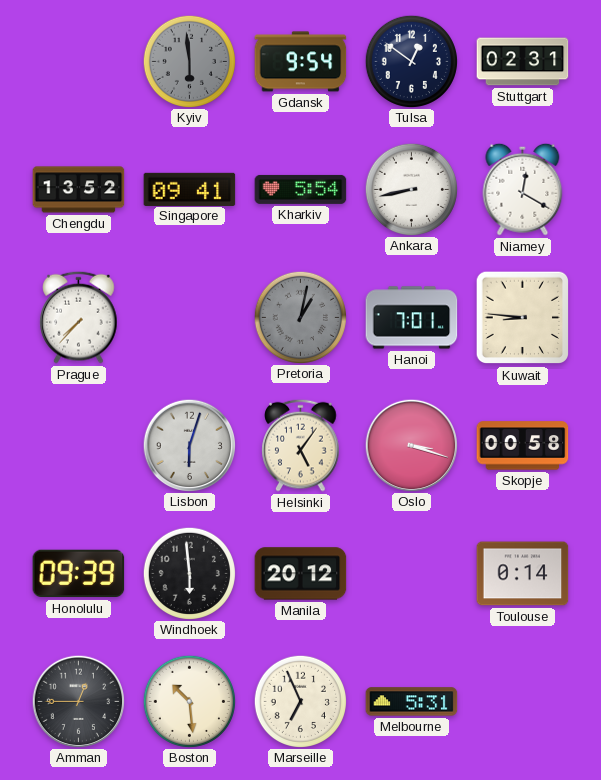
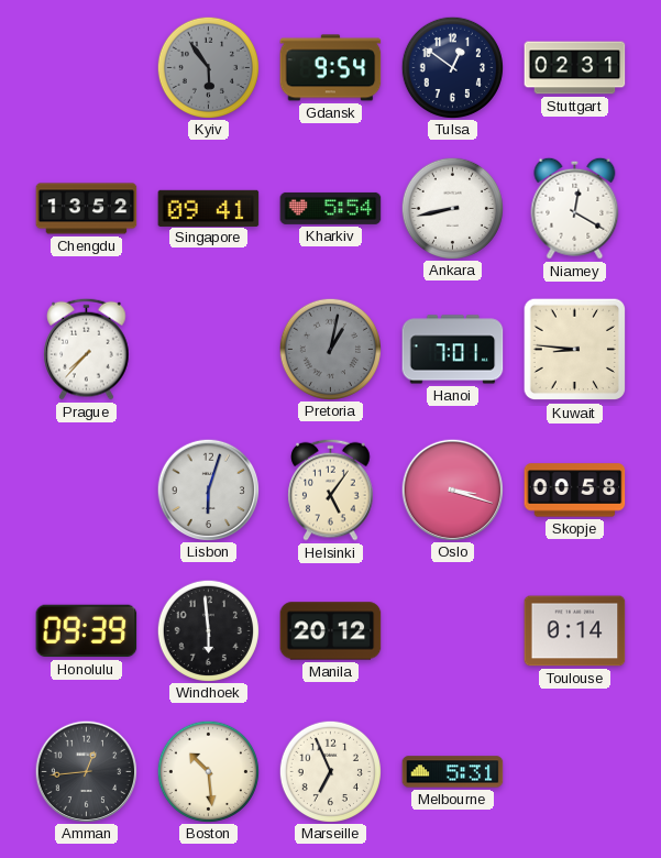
Kyiv: 5:59 -> 5:54
Amman: 12:45 -> 12:44
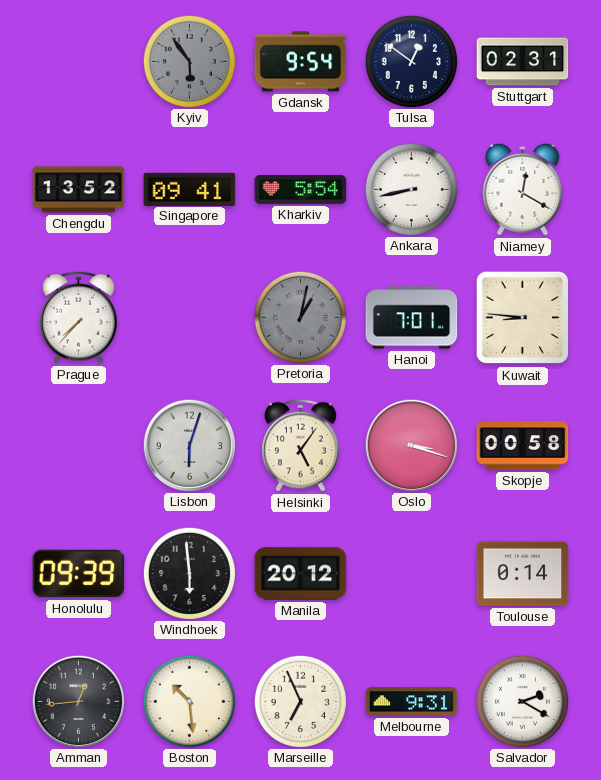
Melbourne: 5:31 -> 9:31
Salvador: none -> 2:20
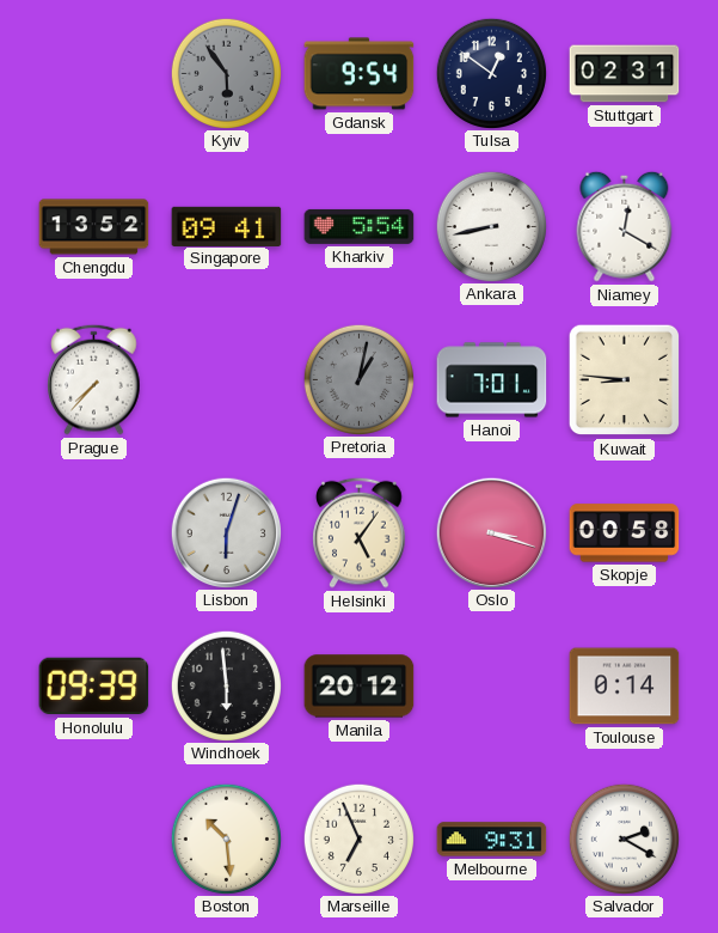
Amman: 12:44 -> none
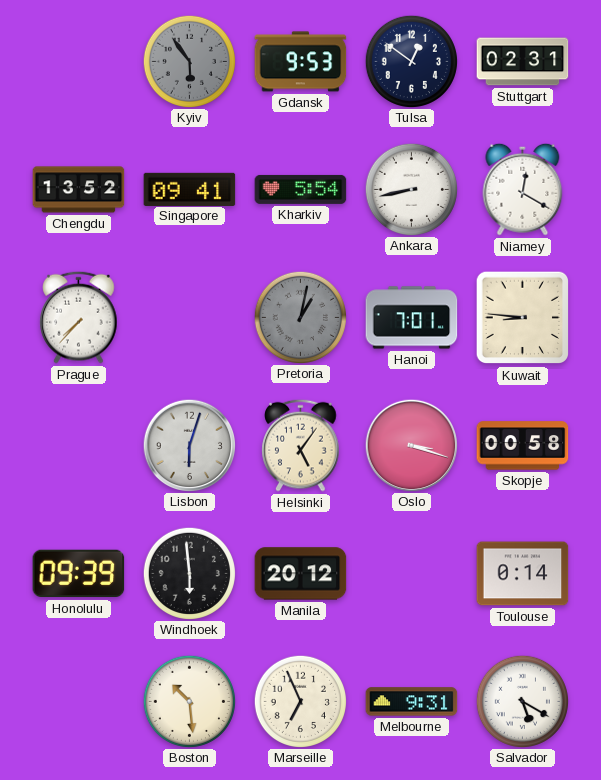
Gdansk: 9:54 -> 9:53
Salvador: 2:20 -> 5:20
